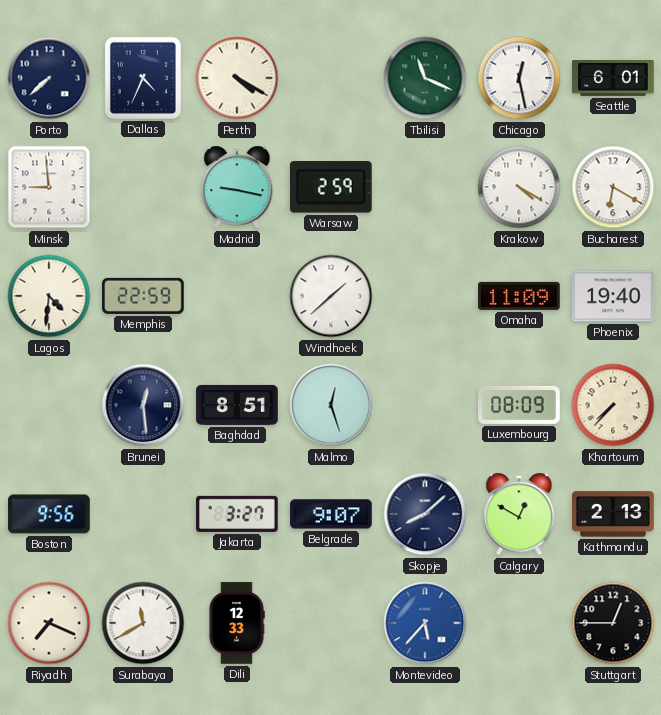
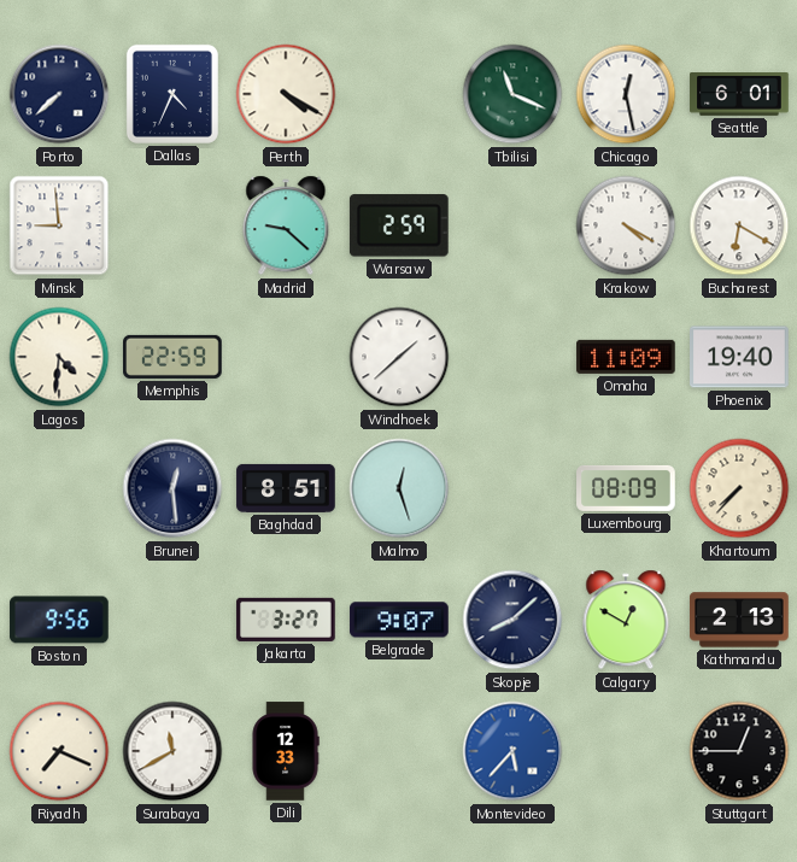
Madrid: 9:17 -> 9:22
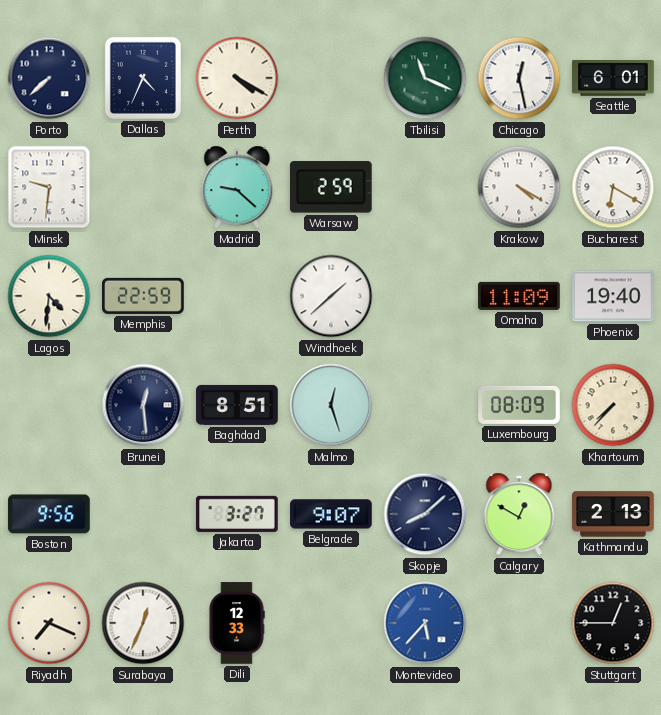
Minsk: 8:59 -> 9:31
Surabaya: 11:40 -> 12:34
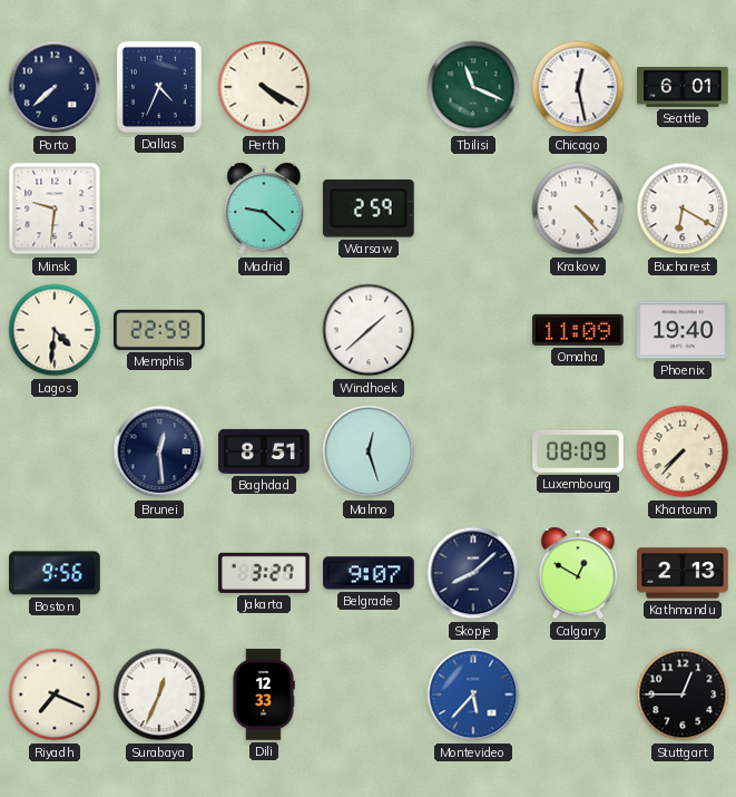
Krakow: 4:20 -> 4:23
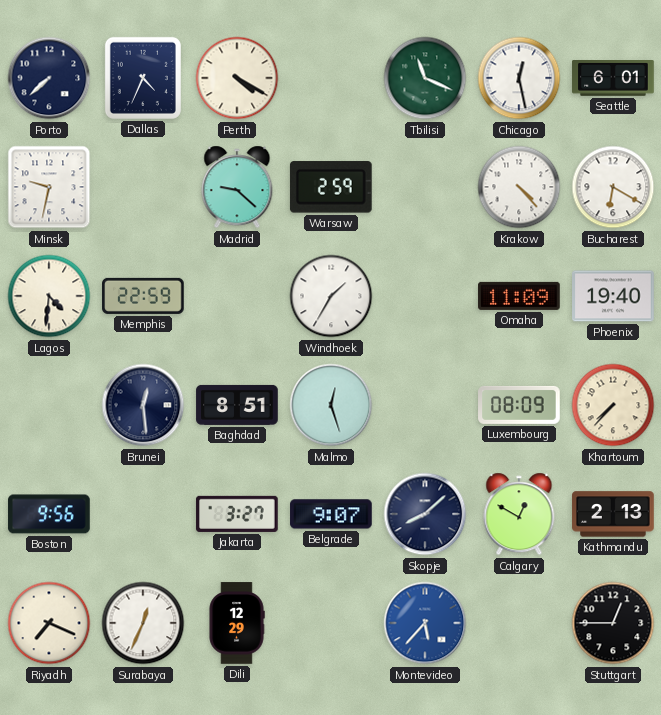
Minsk: 9:31 -> 9:32
Windhoek: 1:38 -> 1:35
Dili: 12:33 -> 12:29
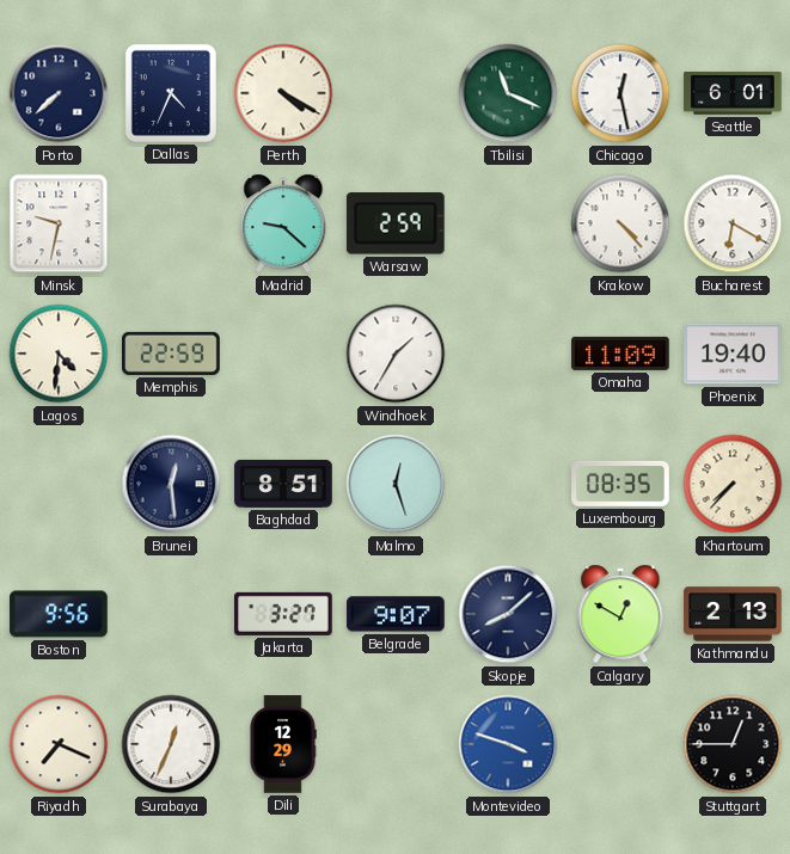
Luxembourg: 08:09 -> 08:35
Montevideo: 5:37 -> 3:48
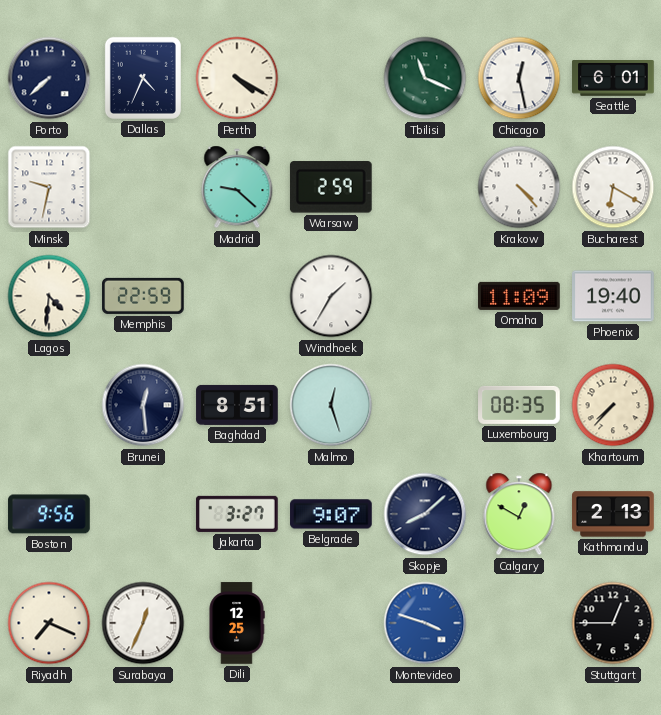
Dili: 12:29 -> 12:25
